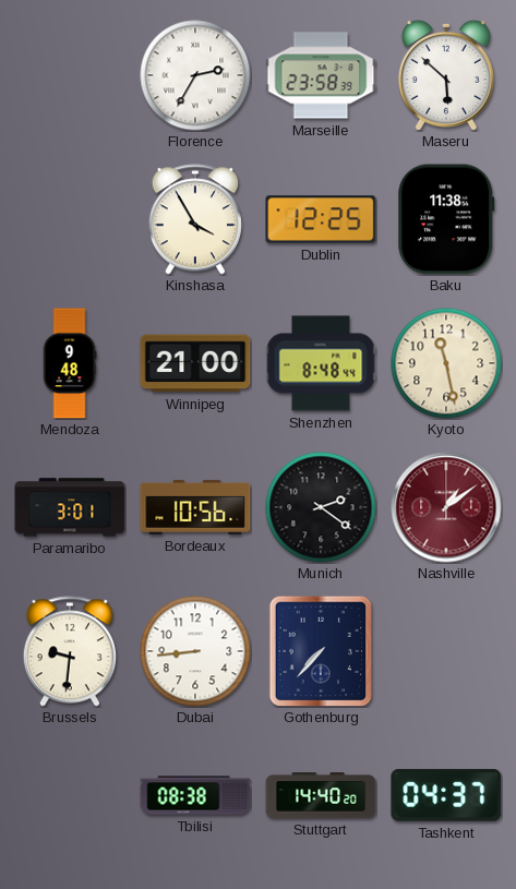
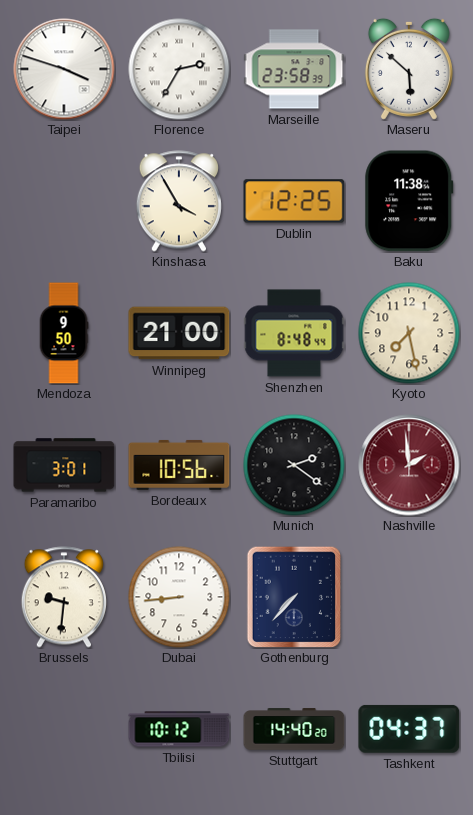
Taipei: none -> 3:48
Mendoza: 9:48 -> 9:50
Kyoto: 11:28 -> 7:28
Nashville: 1:09 -> 1:59
Tbilisi: 08:38 -> 10:12
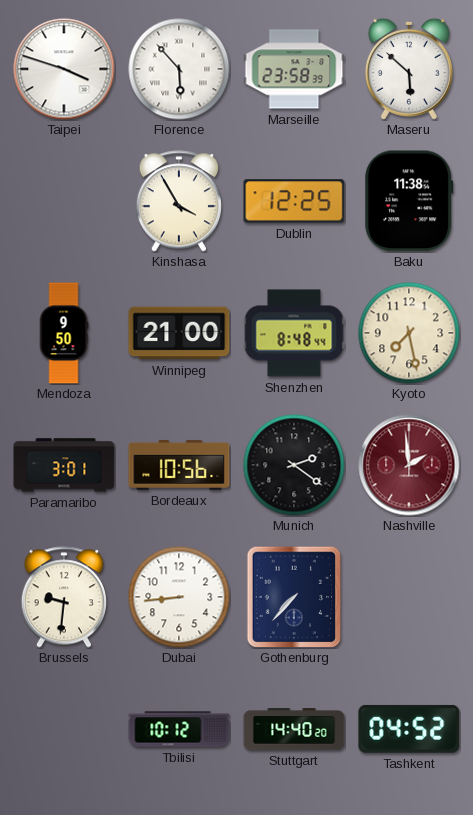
Florence: 2:35 -> 5:53
Tashkent: 04:37 -> 04:52
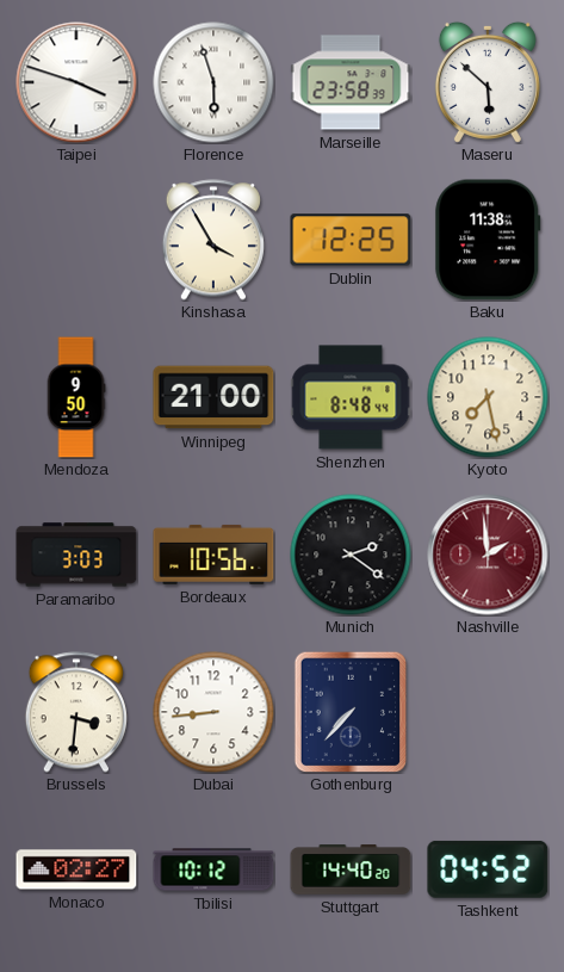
Florence: 5:53 -> 5:57
Paramaribo: 3:01 -> 3:03
Brussels: 9:31 -> 3:31
Monaco: none -> 02:27
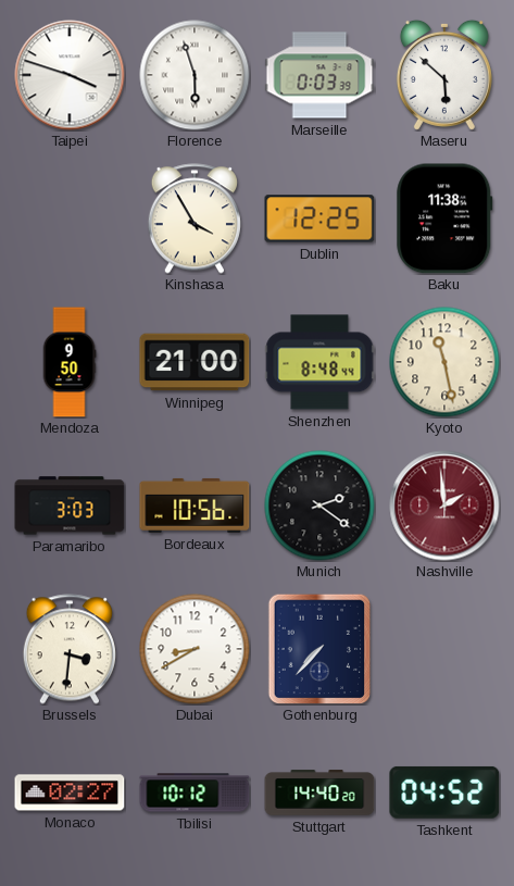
Marseille: 23:58 -> 0:03
Kyoto: 7:28 -> 11:28
Dubai: 8:44 -> 8:40
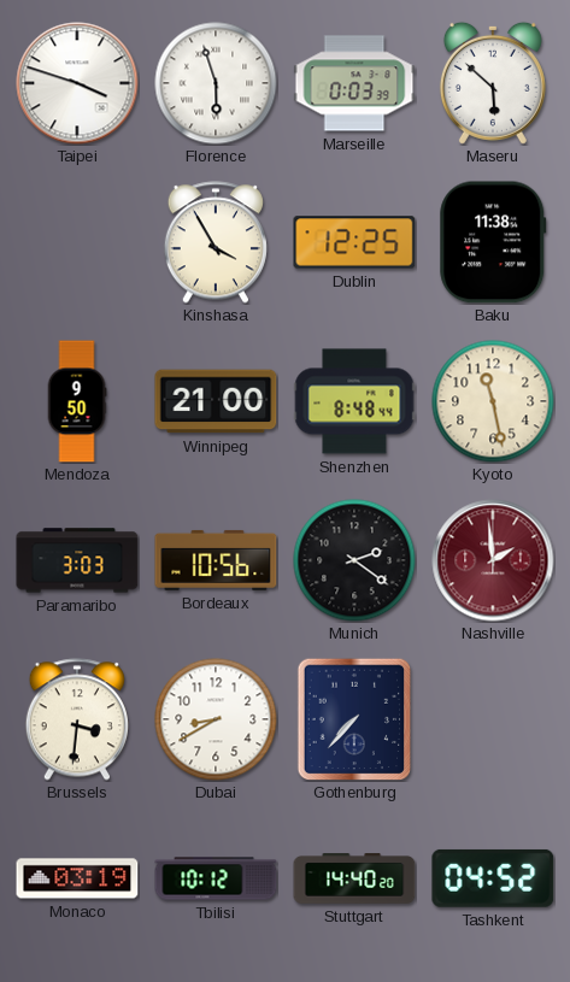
Monaco: 02:27 -> 03:19
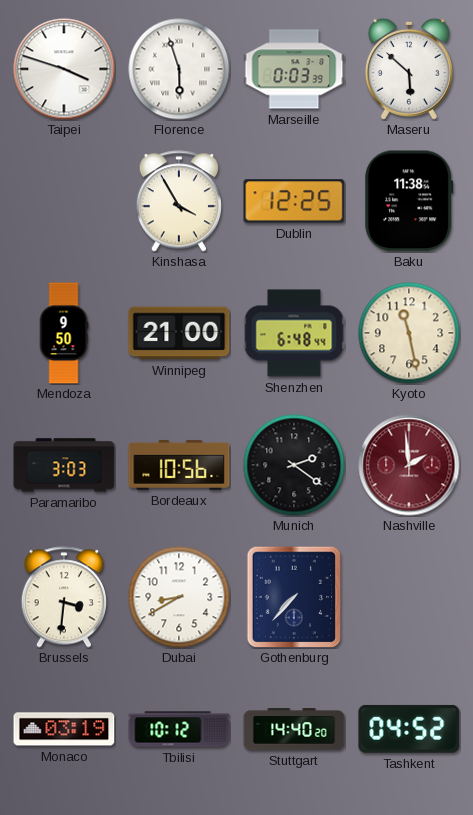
Shenzhen: 8:48 -> 6:48
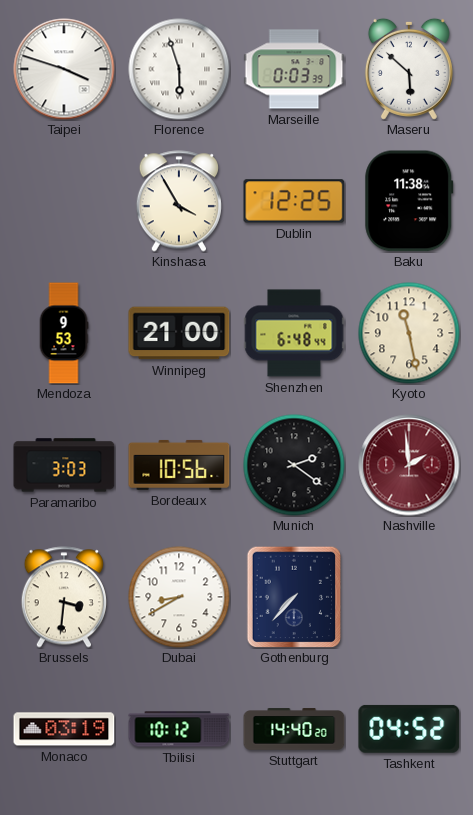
Mendoza: 9:50 -> 9:53
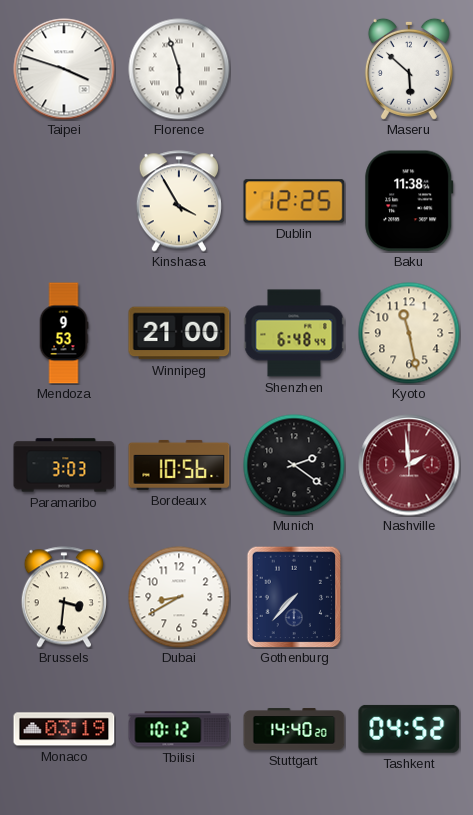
Marseille: 0:03 -> none
